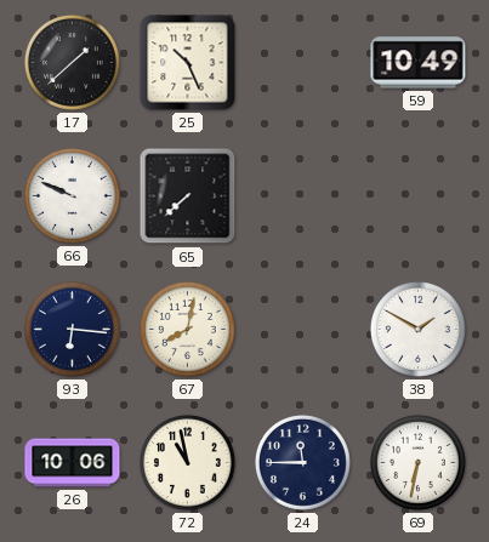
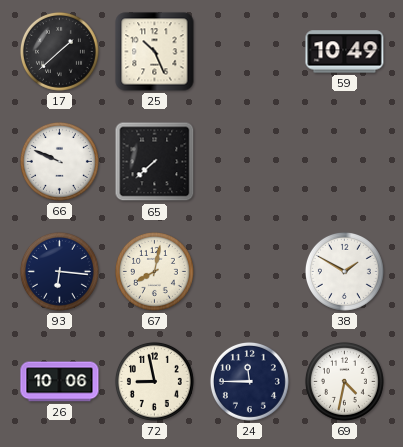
72: 10:58 -> 8:58
69: 6:32 -> 4:32
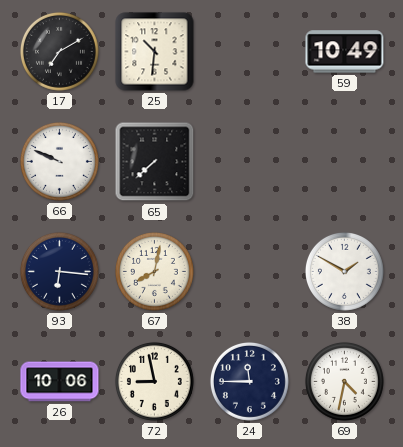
17: 1:38 -> 7:10
25: 10:26 -> 10:31
